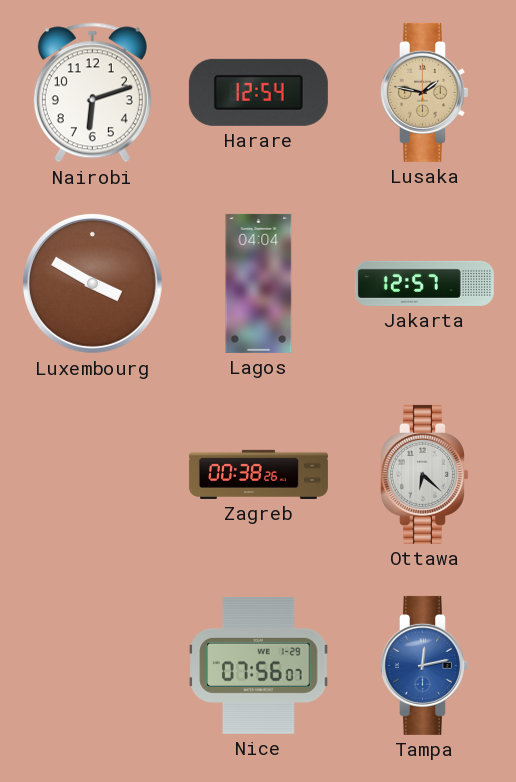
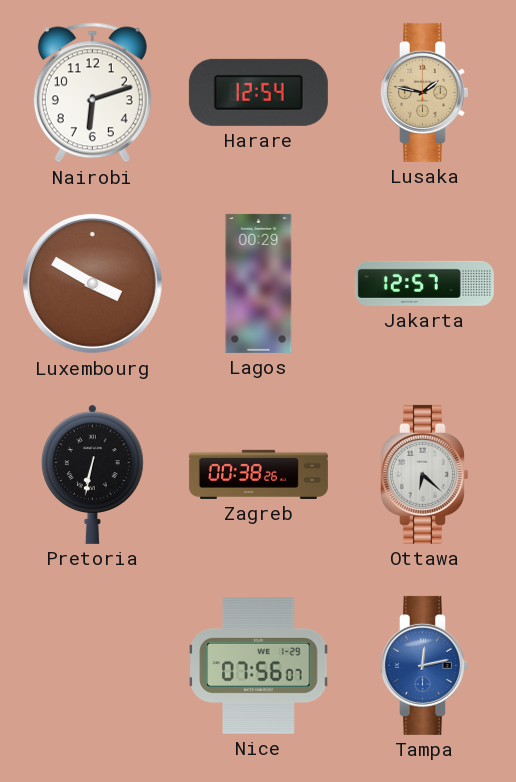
Lagos: 04:04 -> 00:29
Pretoria: none -> 6:32
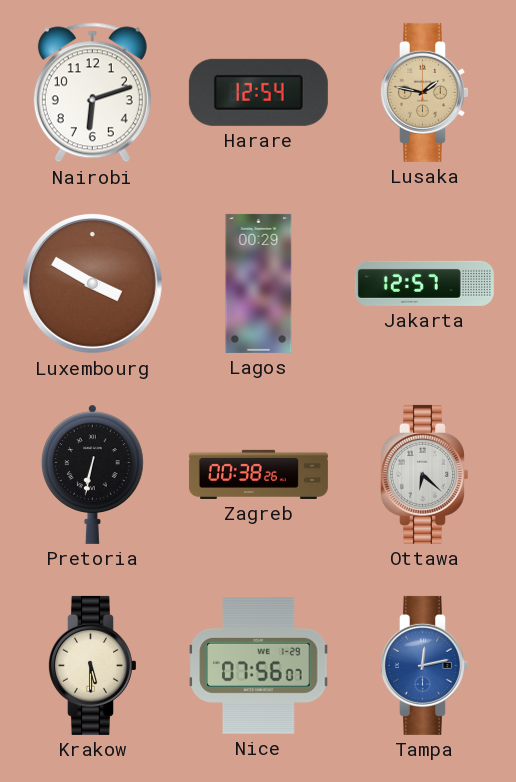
Krakow: none -> 5:30
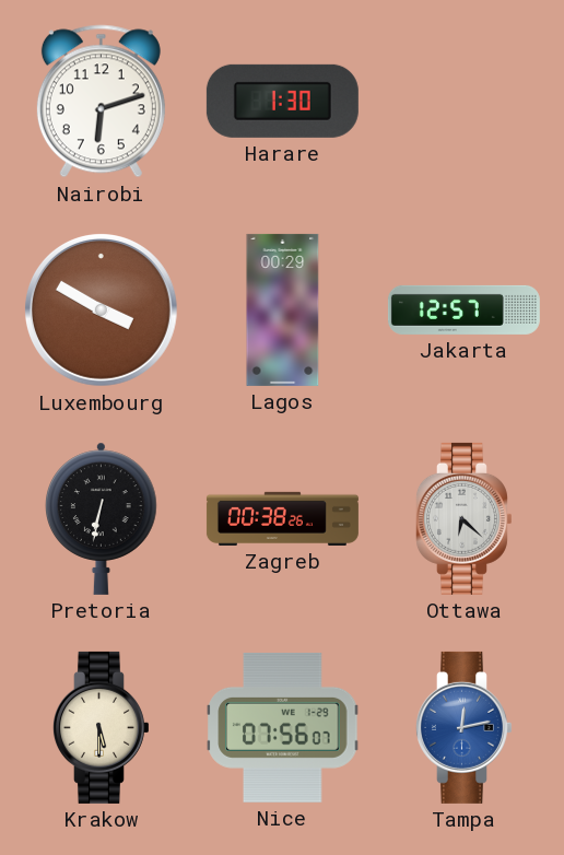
Harare: 12:54 -> 1:30
Lusaka: 1:47 -> none
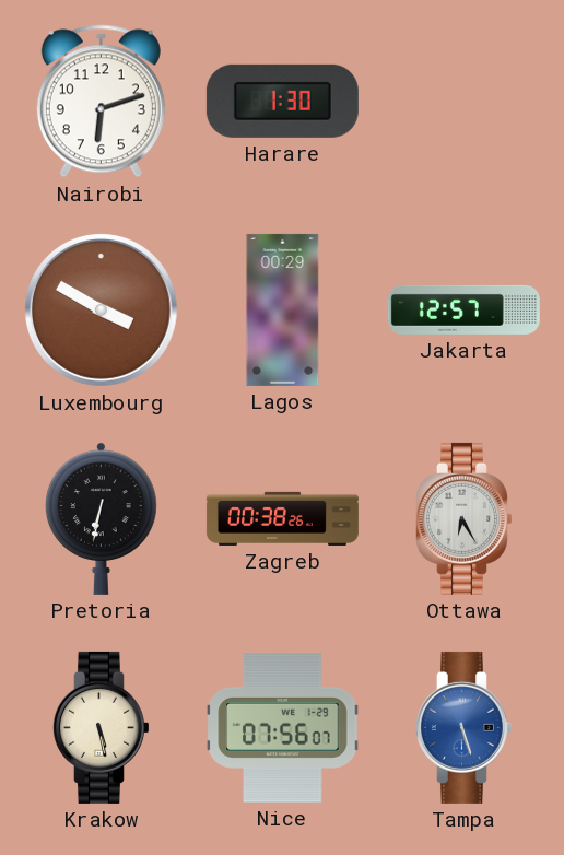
Ottawa: 6:22 -> 6:25
Krakow: 5:30 -> 5:28
Tampa: 12:13 -> 5:27
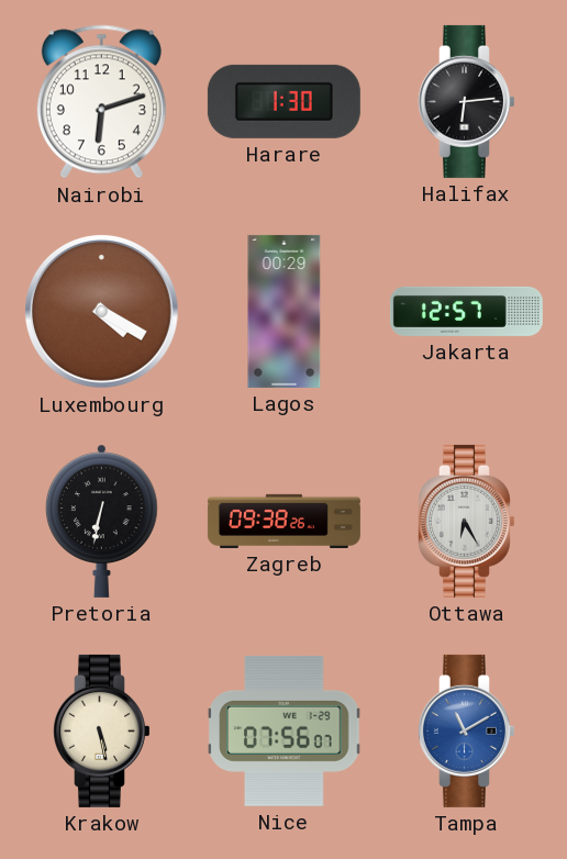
Halifax: none -> 6:14
Luxembourg: 3:50 -> 4:20
Zagreb: 00:38 -> 09:38
Tampa: 5:27 -> 11:10
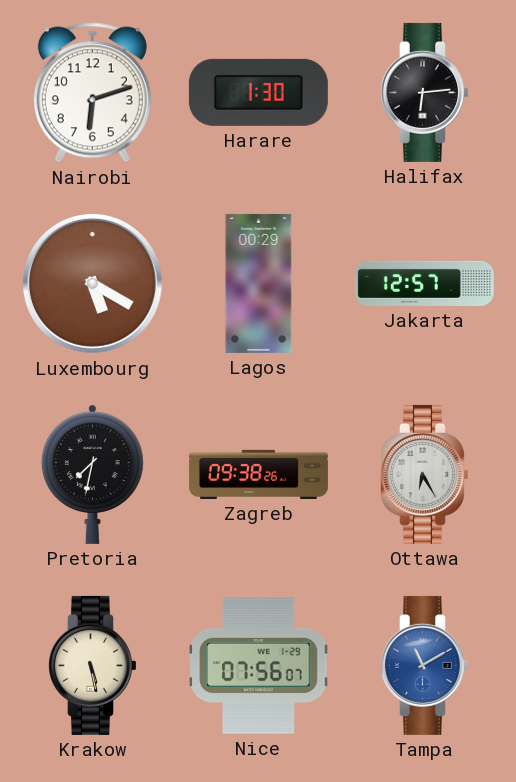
Luxembourg: 4:20 -> 5:20
Pretoria: 6:32 -> 7:32
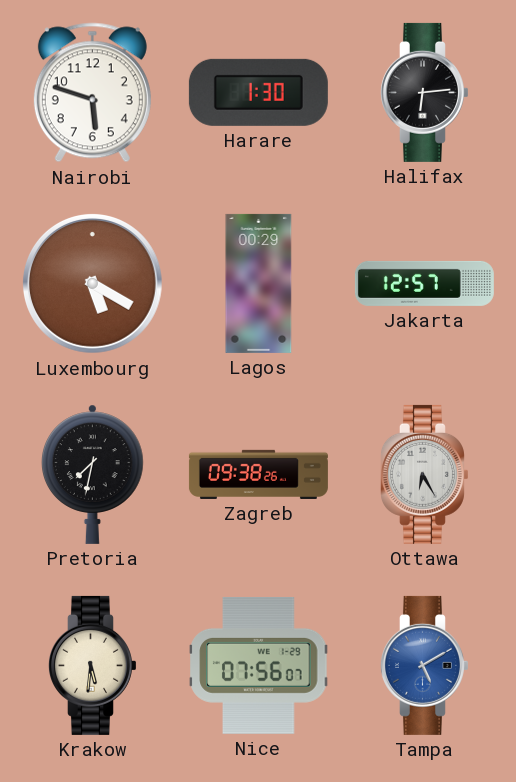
Nairobi: 6:12 -> 5:48
Krakow: 5:28 -> 5:31
Tampa: 11:10 -> 5:10
